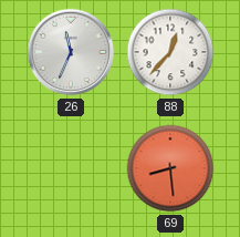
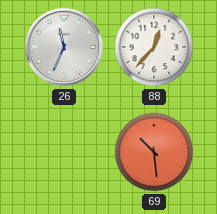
69: 8:29 -> 10:29
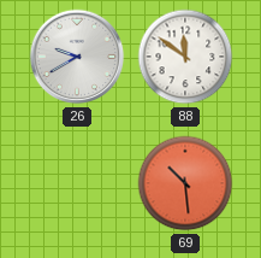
26: 11:34 -> 9:40
88: 12:37 -> 11:51
